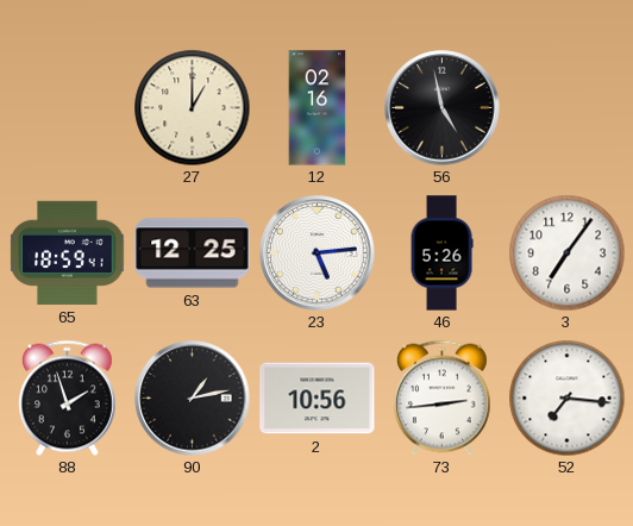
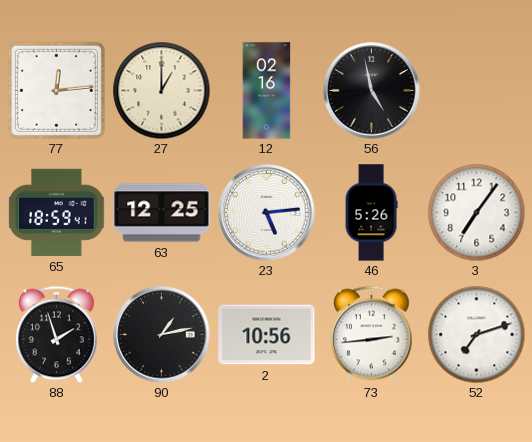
77: none -> 12:14
52: 7:16 -> 7:12
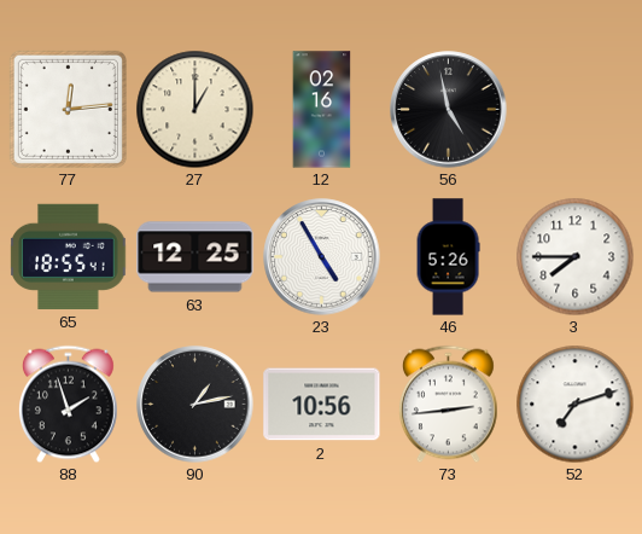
65: 18:59 -> 18:55
23: 5:14 -> 4:55
3: 7:06 -> 7:45
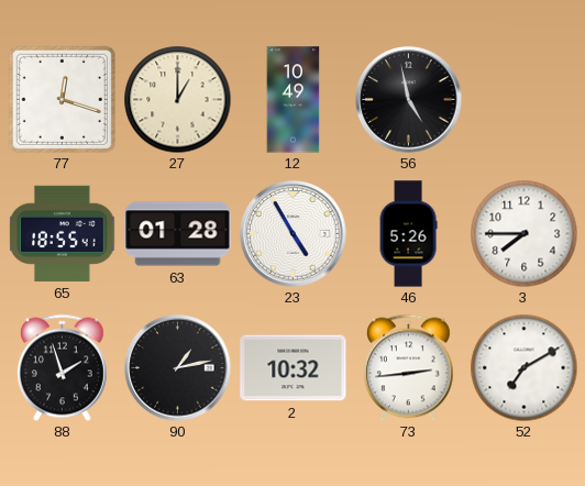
77: 12:14 -> 12:18
12: 02:16 -> 10:49
63: 12:25 -> 01:28
2: 10:56 -> 10:32
52: 7:12 -> 7:10
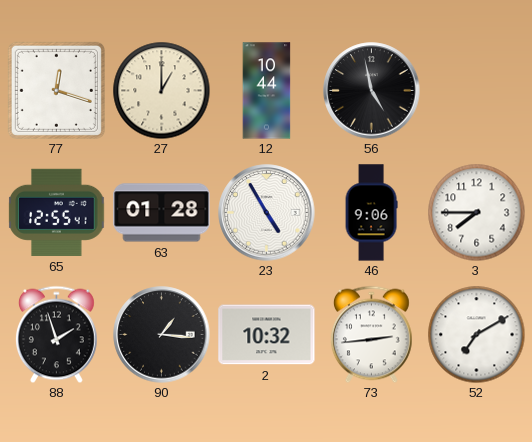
12: 10:49 -> 10:44
65: 18:55 -> 12:55
46: 5:26 -> 9:06
90: 1:13 -> 1:16
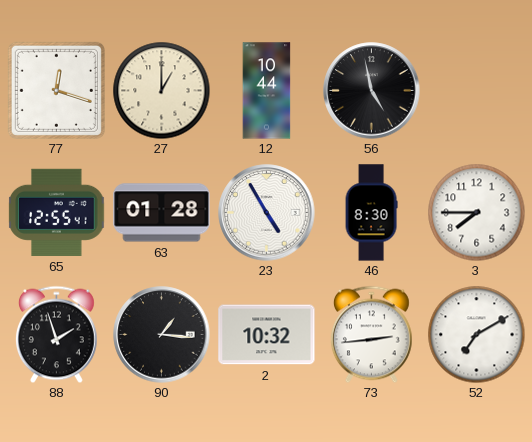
46: 9:06 -> 8:30
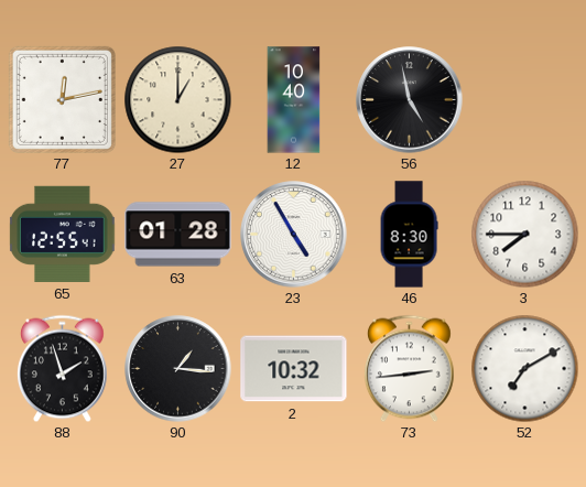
77: 12:18 -> 12:13
12: 10:44 -> 10:40
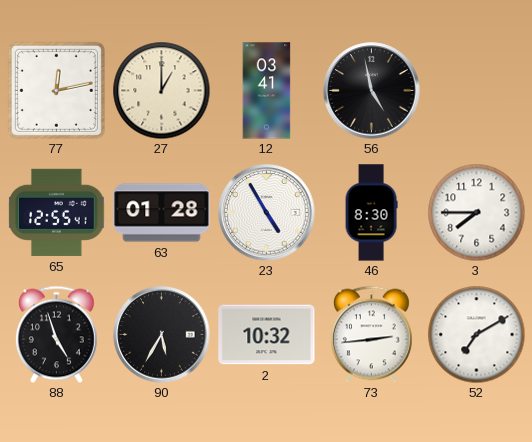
12: 10:40 -> 03:41
88: 1:57 -> 4:57
90: 1:16 -> 5:35
